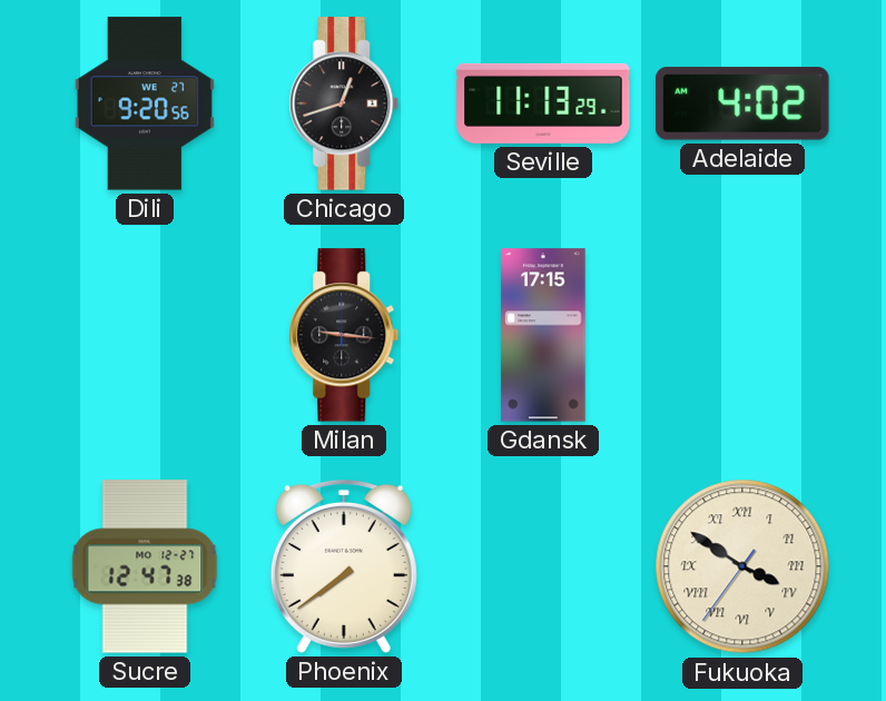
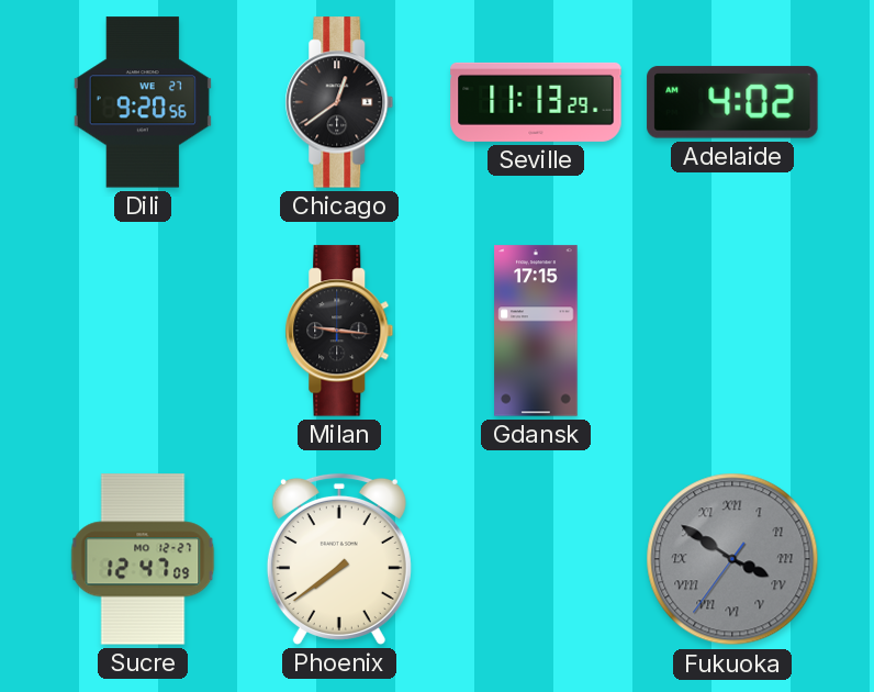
Chicago: 12:42 -> 12:39
Sucre: 12:47:38 -> 12:47:09
Fukuoka dial: cream -> grey
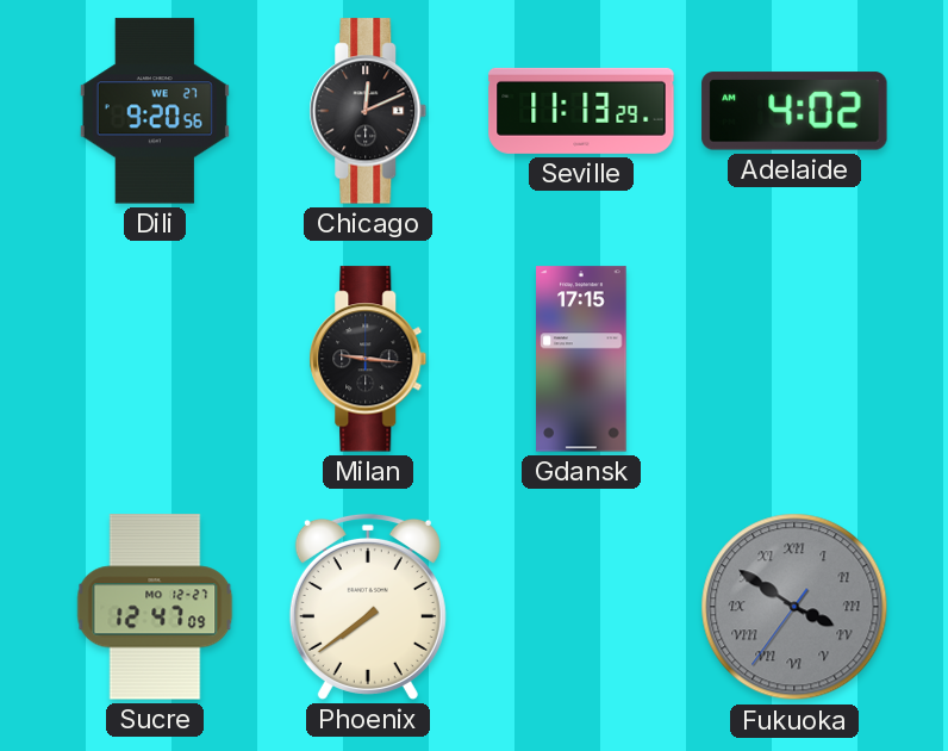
Chicago: 12:39 -> 12:11
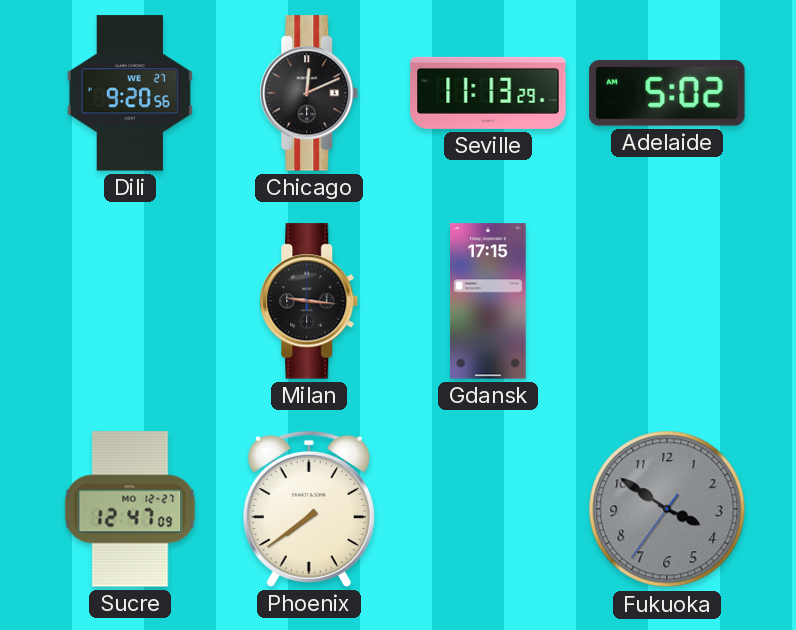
Adelaide: 4:02 -> 5:02
Fukuoka numerals: Roman -> Arabic
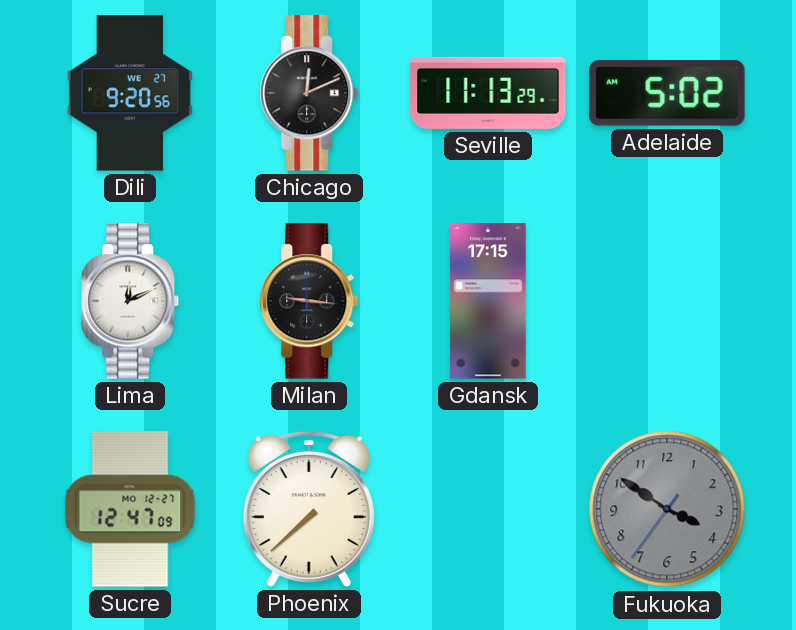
Lima: none -> 12:11
Phoenix: 7:39 -> 7:38
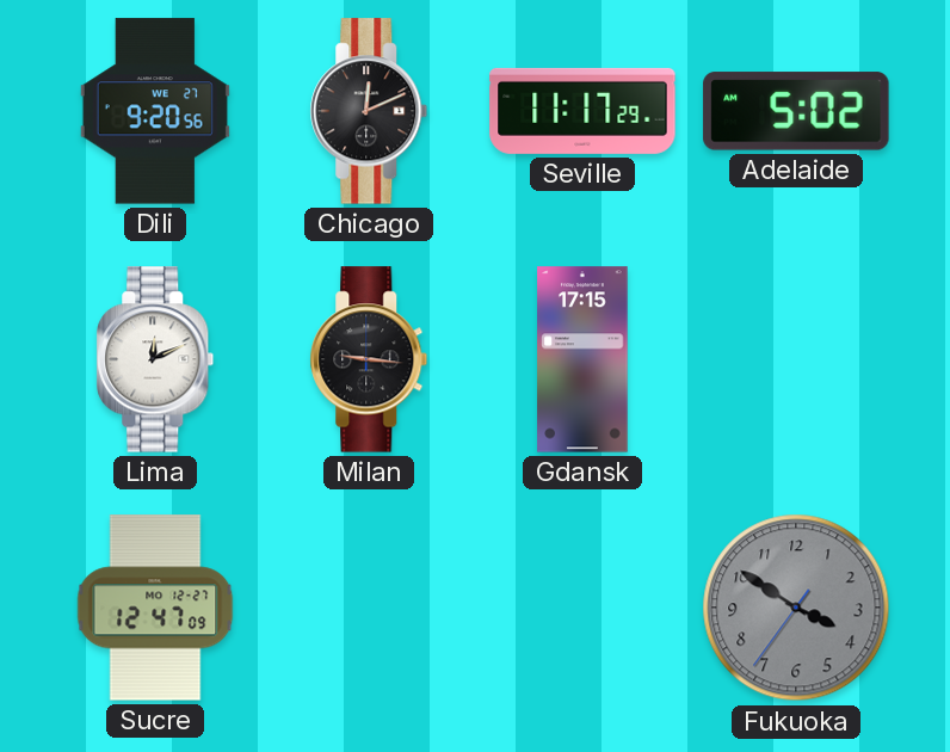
Seville: 11:13 -> 11:17
Phoenix: 7:38 -> none
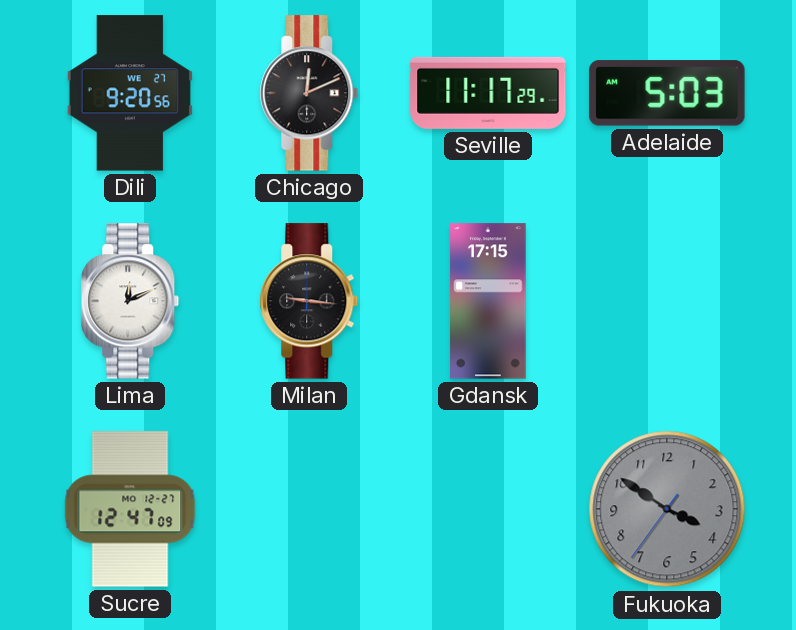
Adelaide: 5:02 -> 5:03
